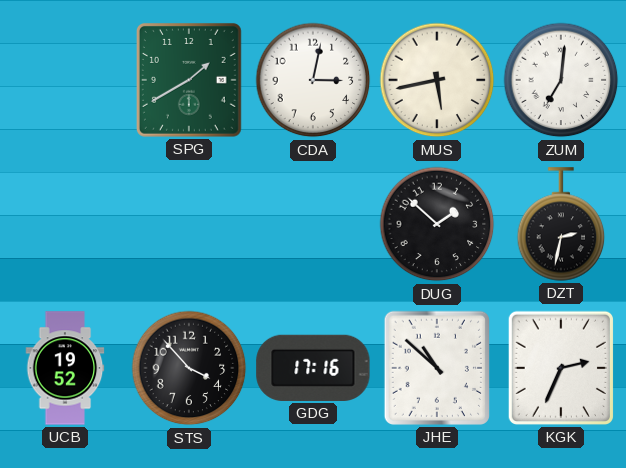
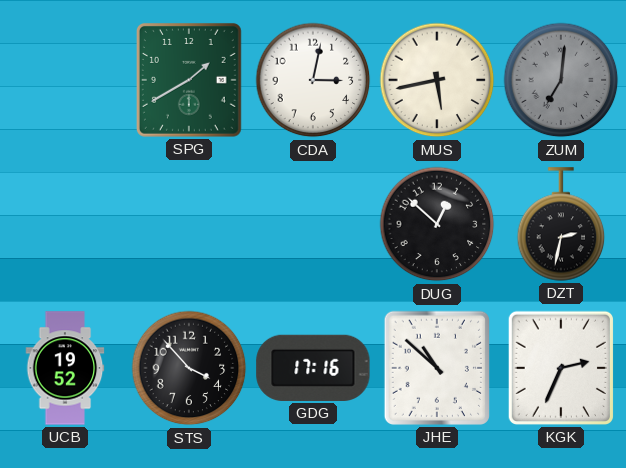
ZUM dial: white -> grey
DUG: 1:52 -> 12:52
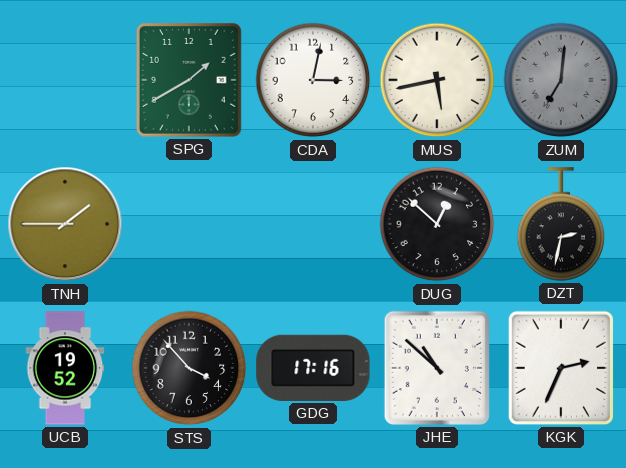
TNH: none -> 1:45
